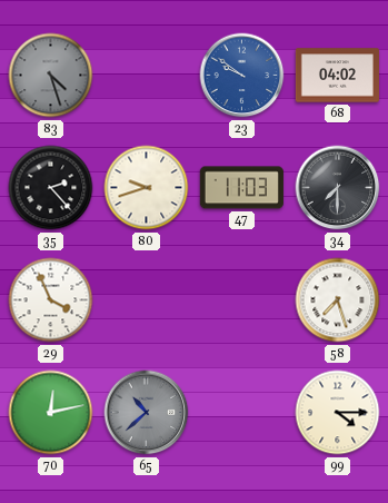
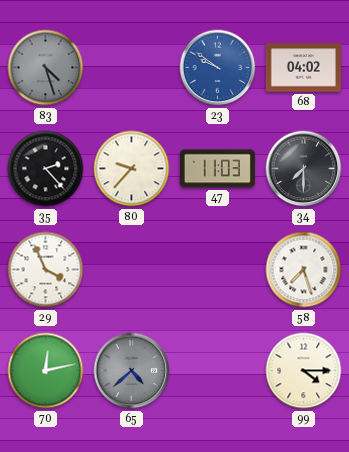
80: 9:42 -> 9:37
65: 10:38 -> 4:38
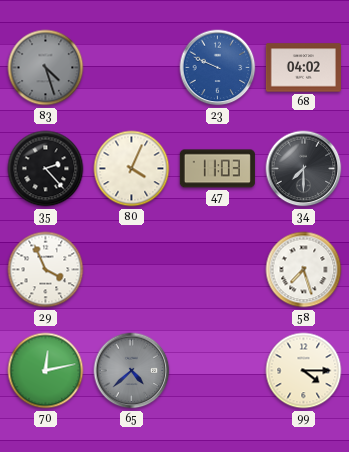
23: 9:51 -> 9:49
80: 9:37 -> 4:04
